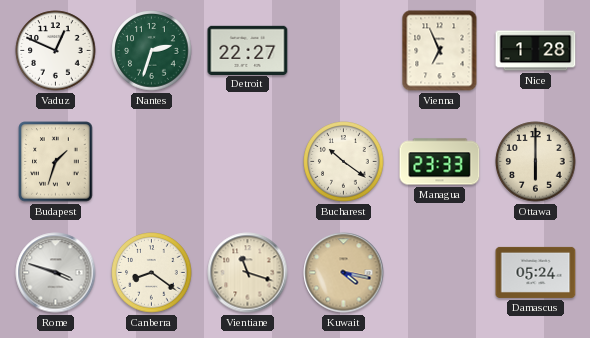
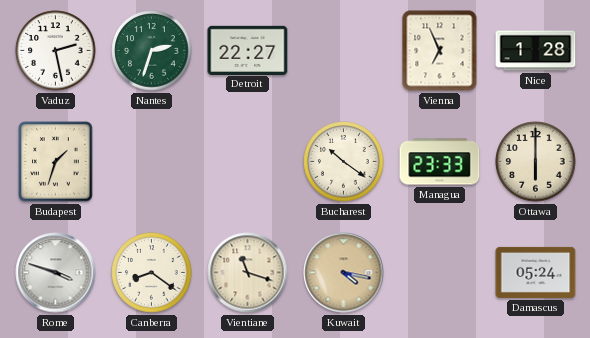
Vaduz: 12:49 -> 2:28
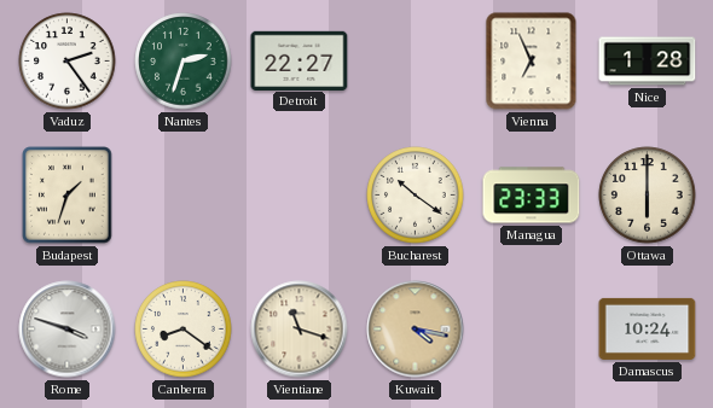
Vaduz: 2:28 -> 2:24
Damascus: 05:24 -> 10:24
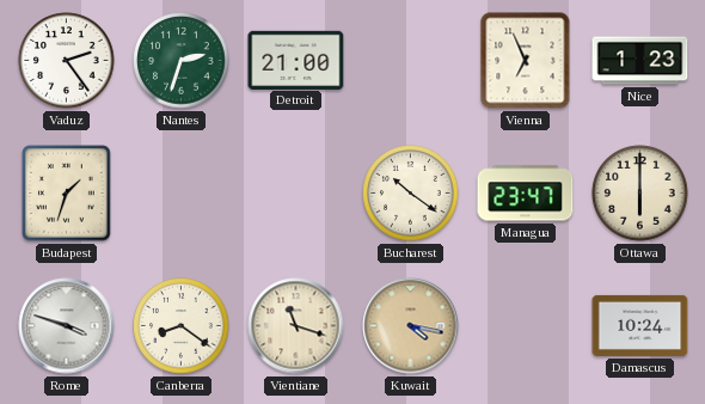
Detroit: 22:27 -> 21:00
Nice: 1:28 -> 1:23
Managua: 23:33 -> 23:47
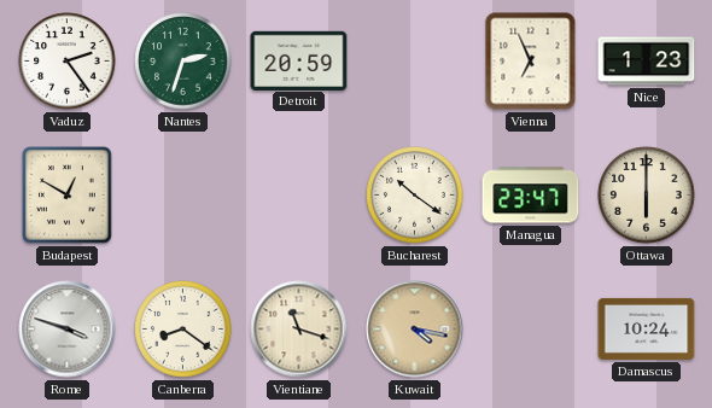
Detroit: 21:00 -> 20:59
Budapest: 1:33 -> 12:50
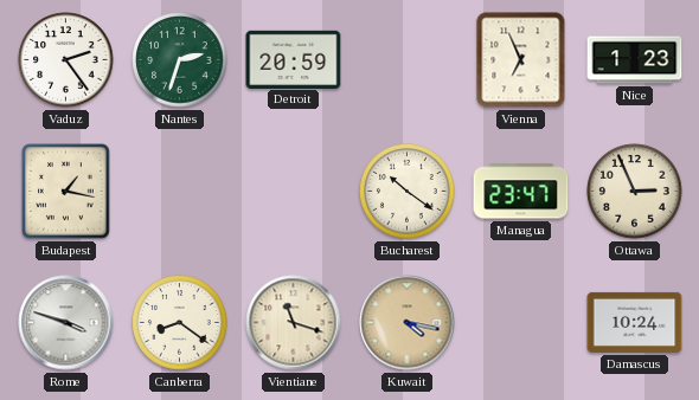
Budapest: 12:50 -> 1:17
Ottawa: 6:00 -> 2:56
